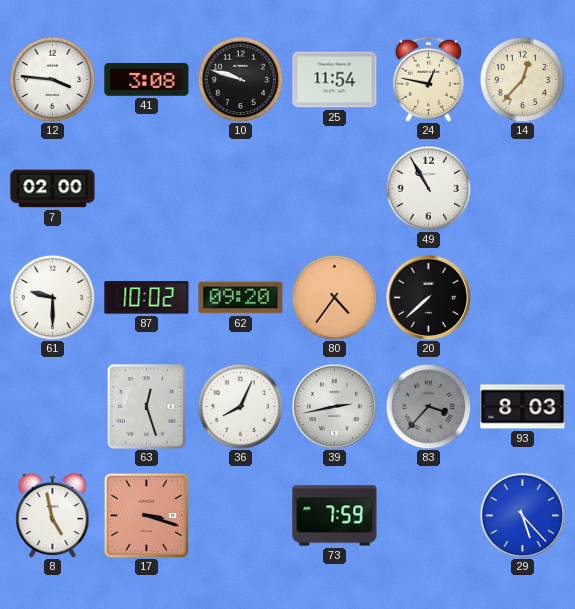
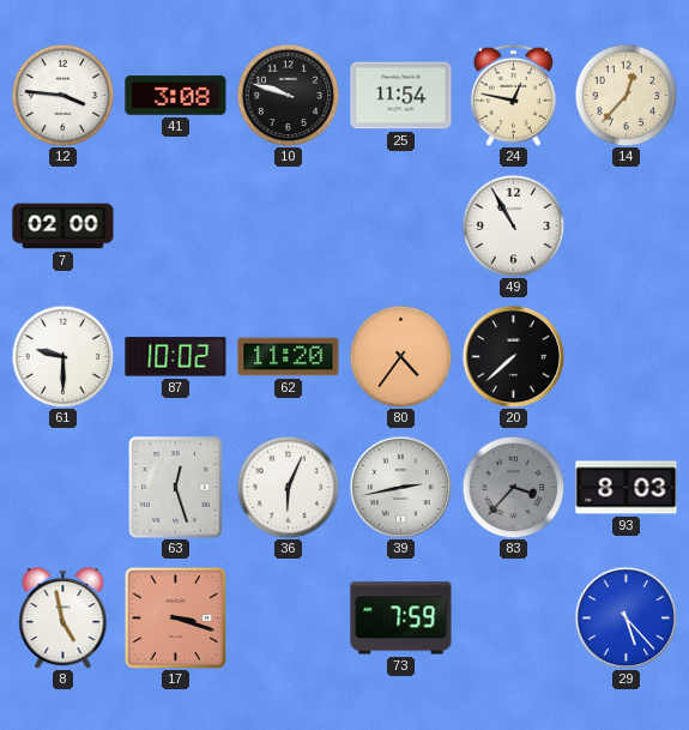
62: 09:20 -> 11:20
36: 8:04 -> 6:04
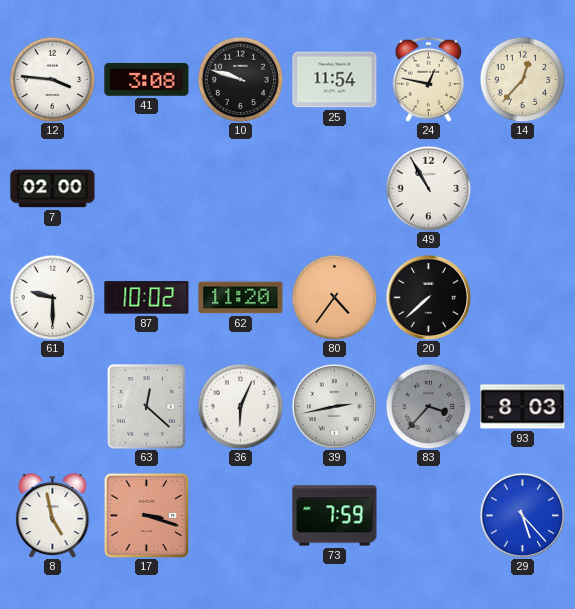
63: 12:27 -> 12:22
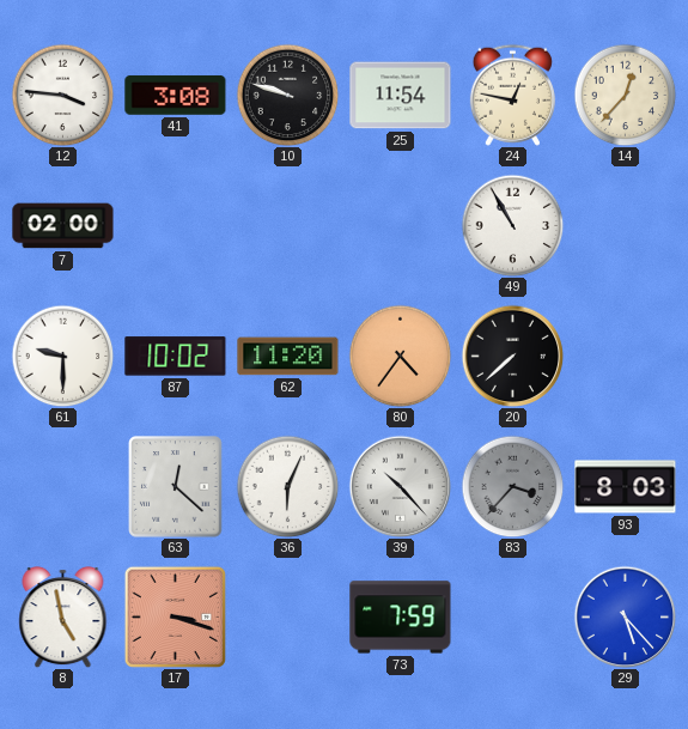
39: 2:43 -> 10:23
